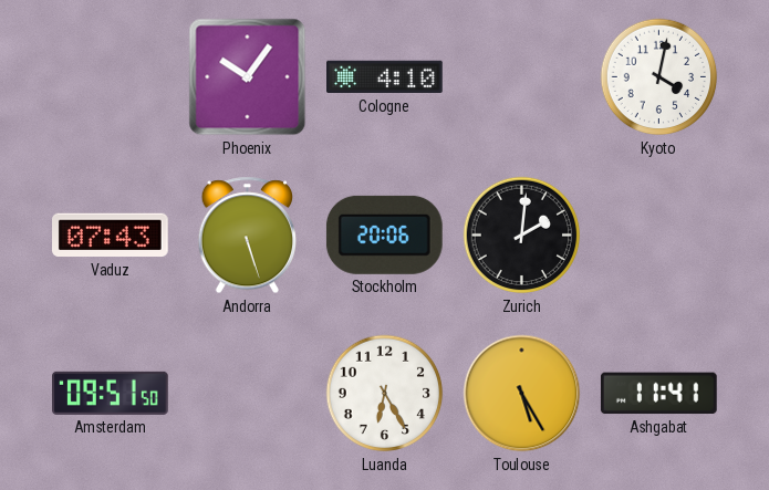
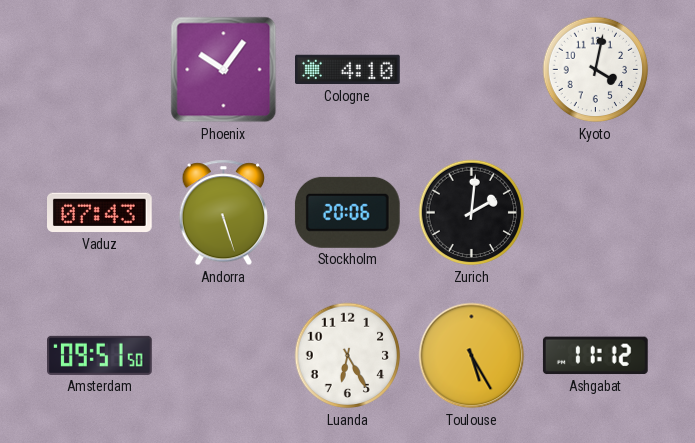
Ashgabat: 11:41 -> 11:12
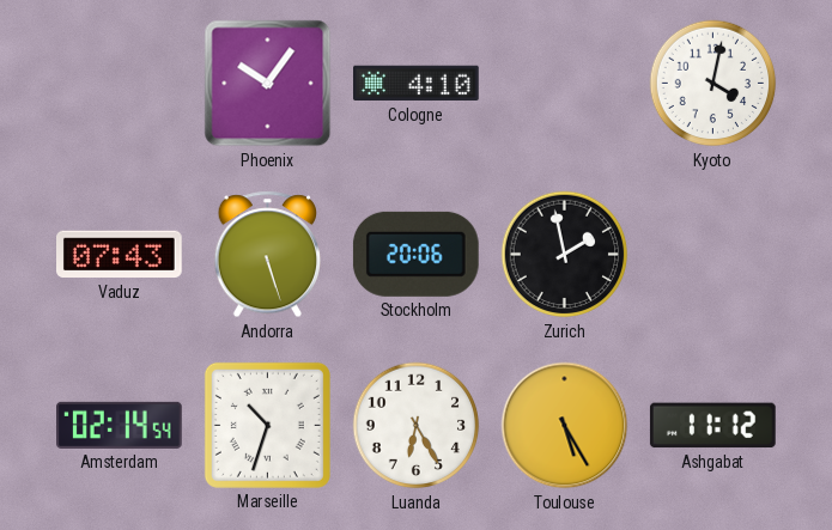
Zurich: 2:01 -> 1:58
Amsterdam: 09:51 -> 02:14
Marseille: none -> 10:33
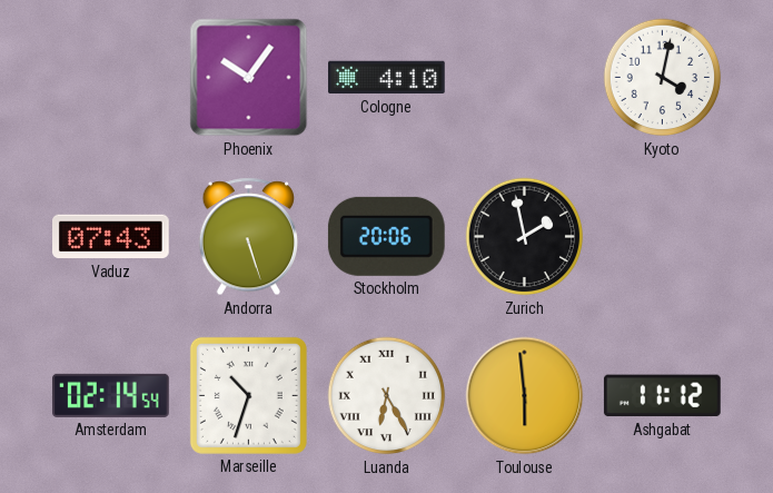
Luanda numerals: Arabic -> Roman
Toulouse: 5:25 -> 5:59
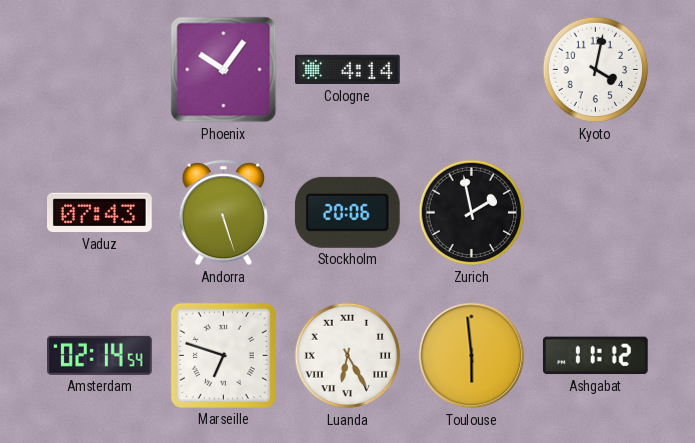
Cologne: 4:10 -> 4:14
Marseille: 10:33 -> 6:48
